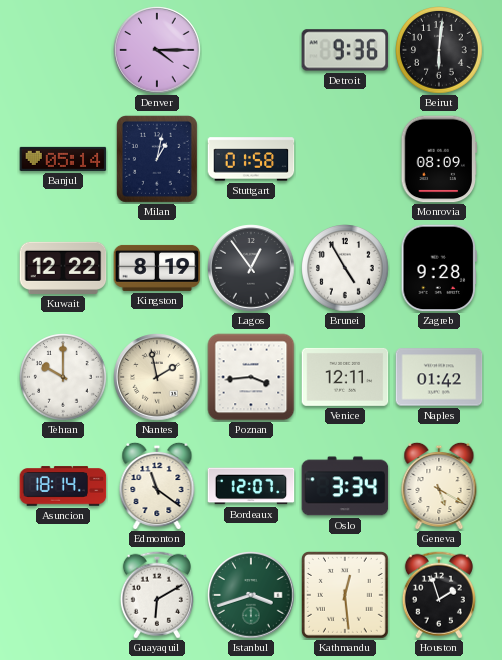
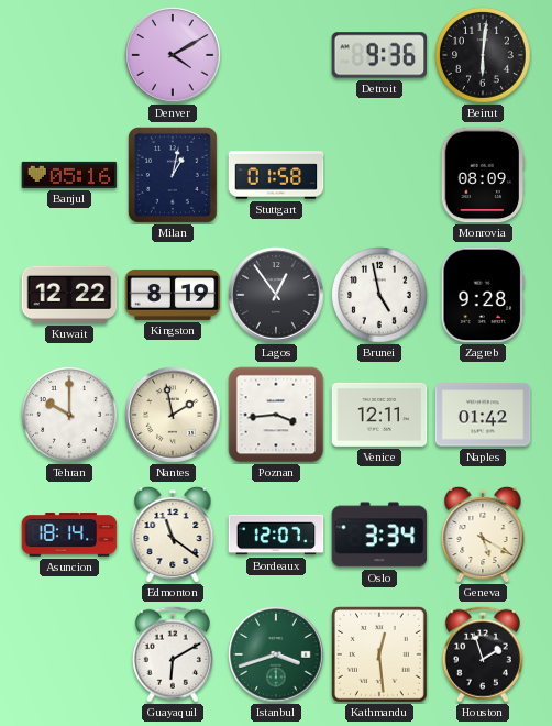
Denver: 4:15 -> 4:10
Banjul: 05:14 -> 05:16
Brunei: 4:55 -> 4:58
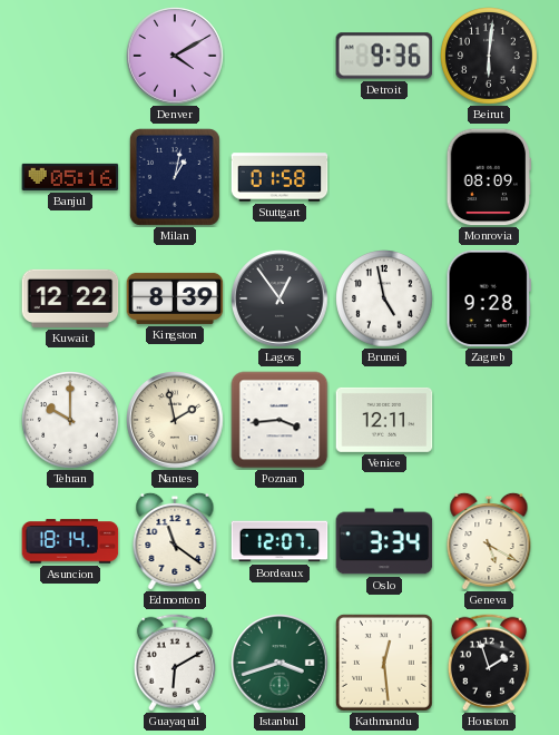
Kingston: 8:19 -> 8:39
Naples: 01:42 -> none
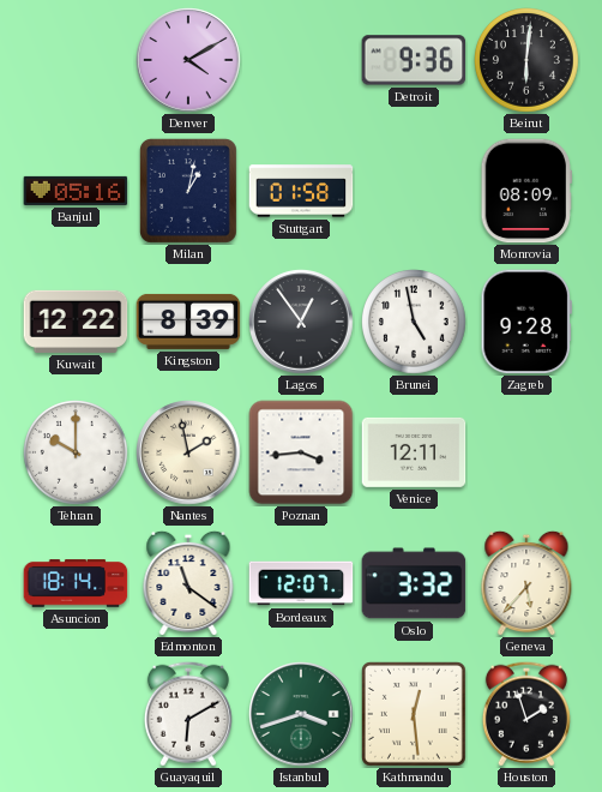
Oslo: 3:34 -> 3:32
Geneva: 5:20 -> 5:37
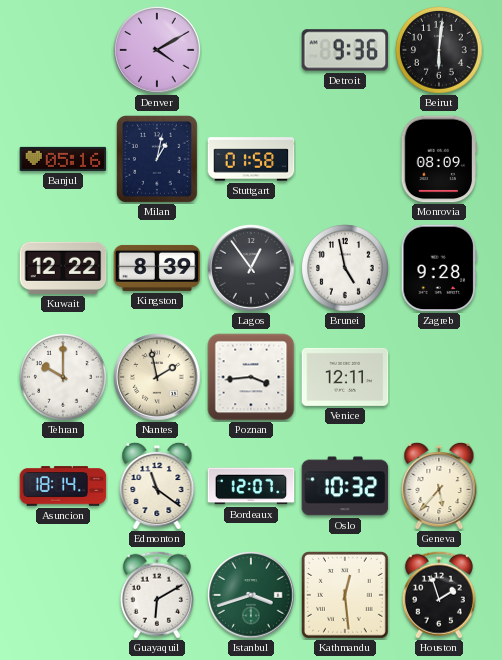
Oslo: 3:32 -> 10:32
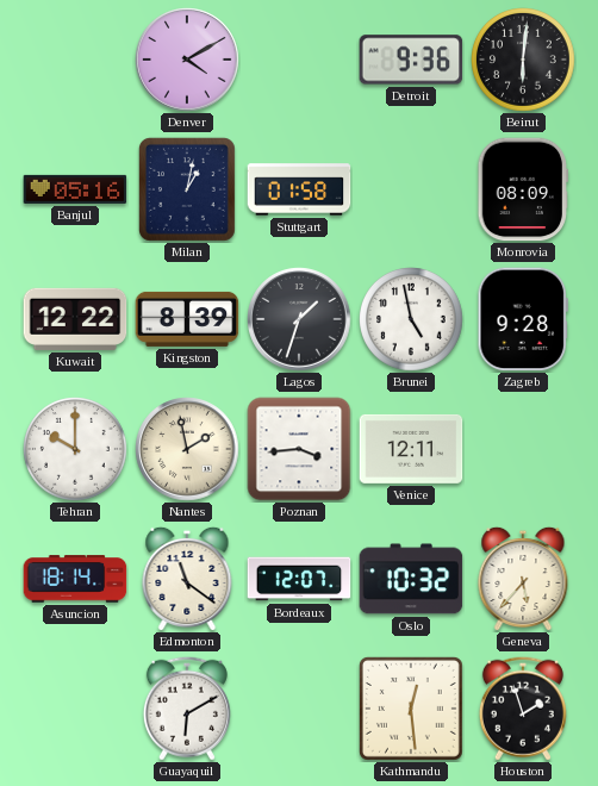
Lagos: 12:54 -> 1:33
Istanbul: 3:42 -> none
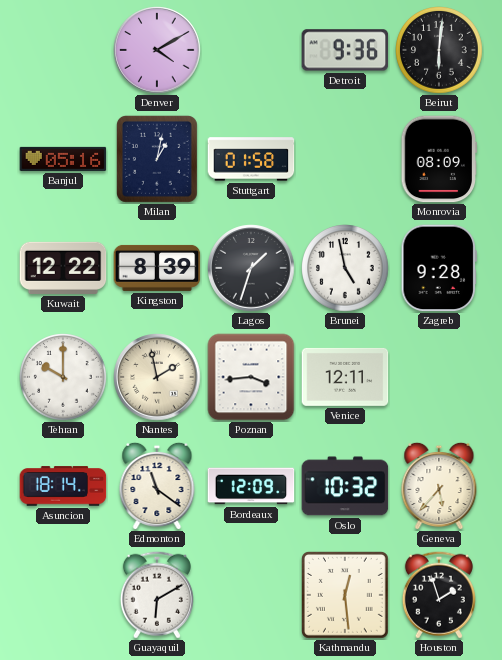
Bordeaux: 12:07 -> 12:09
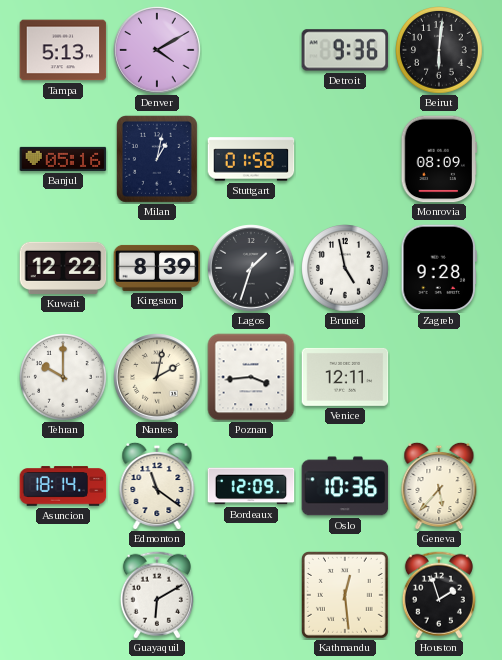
Tampa: none -> 5:13
Nantes: 1:58 -> 2:02
Oslo: 10:32 -> 10:36
